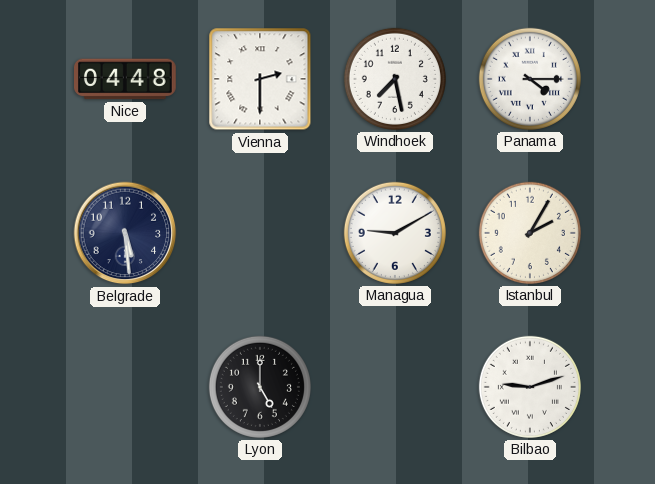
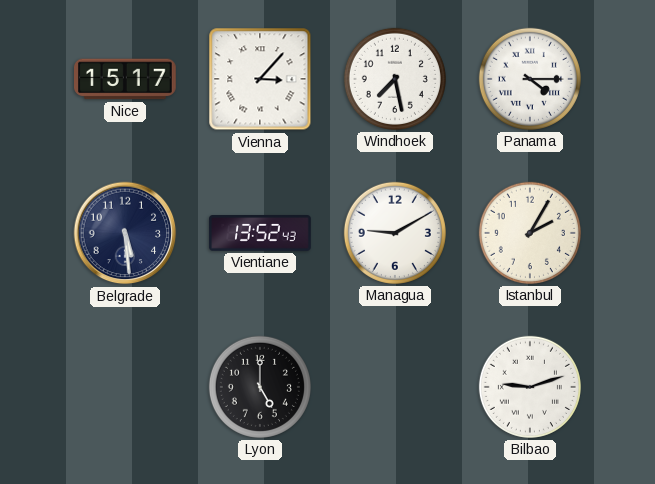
Nice: 04:48 -> 15:17
Vienna: 2:30 -> 3:07
Vientiane: none -> 13:52
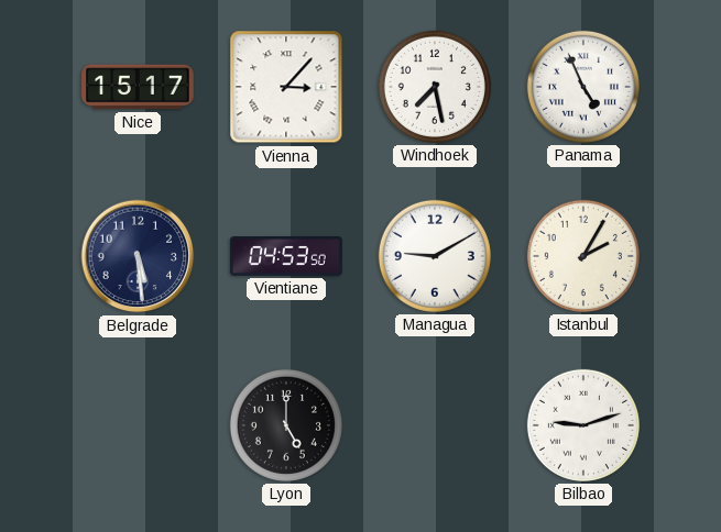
Panama: 4:15 -> 4:56
Vientiane: 13:52 -> 04:53
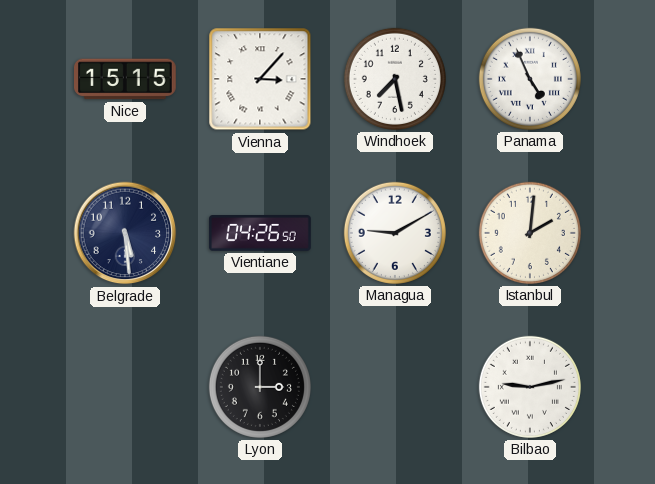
Nice: 15:17 -> 15:15
Vientiane: 04:53 -> 04:26
Istanbul: 2:05 -> 2:01
Lyon: 5:00 -> 3:00
Bilbao: 9:12 -> 9:13
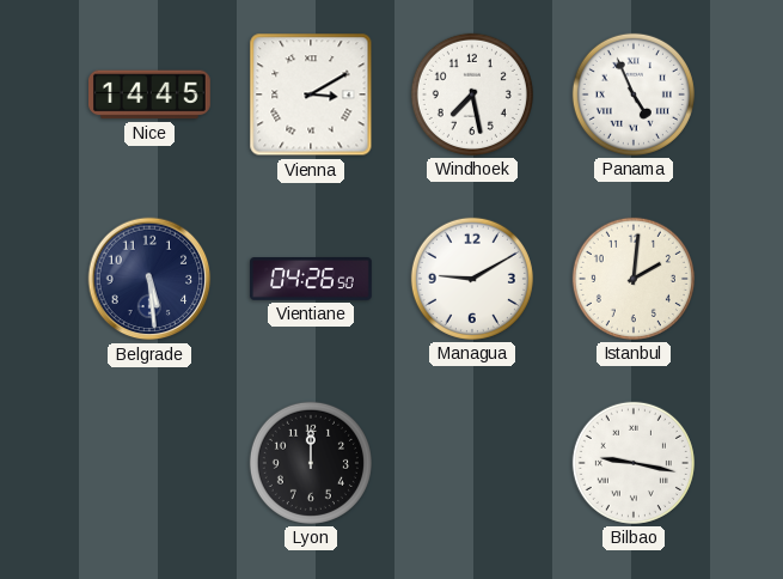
Nice: 15:15 -> 14:45
Vienna: 3:07 -> 3:10
Lyon: 3:00 -> 12:00
Bilbao: 9:13 -> 9:17
